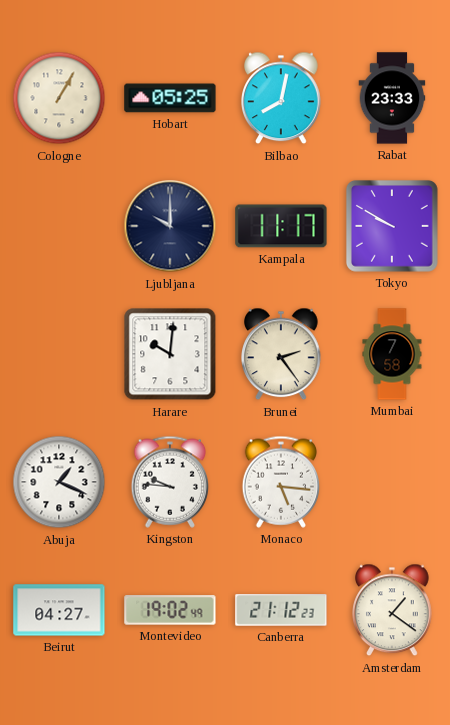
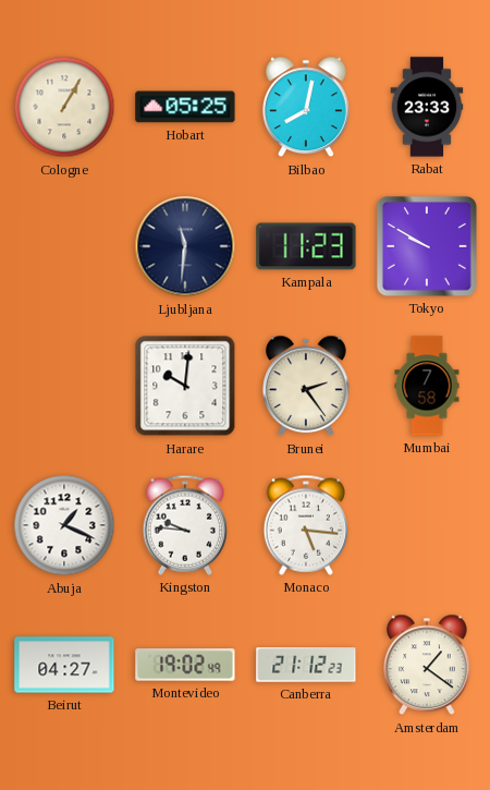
Ljubljana: 10:00 -> 11:31
Kampala: 11:17 -> 11:23
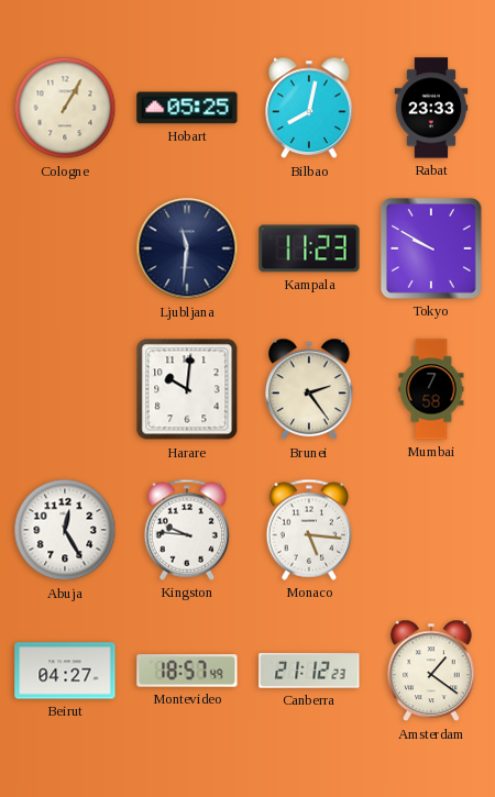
Abuja: 1:19 -> 12:25
Montevideo: 19:02 -> 18:57
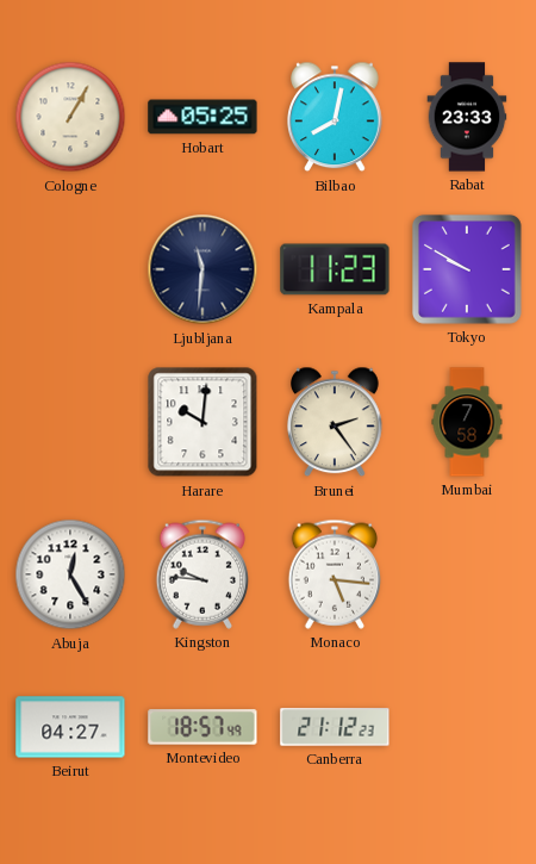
Amsterdam: 1:21 -> none
